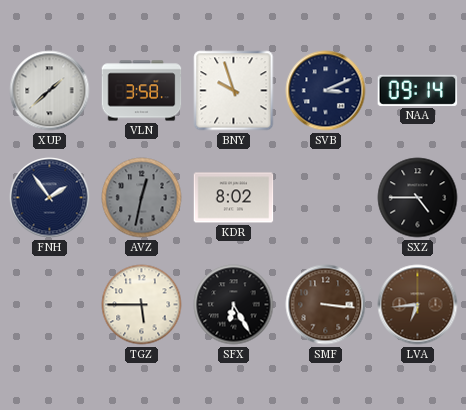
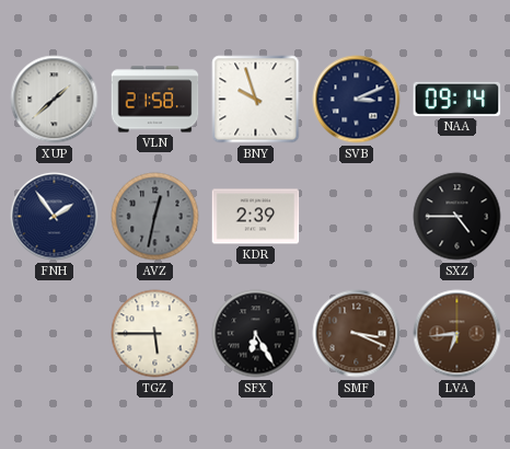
VLN: 3:58 -> 21:58
KDR: 8:02 -> 2:39
SMF: 3:16 -> 3:19
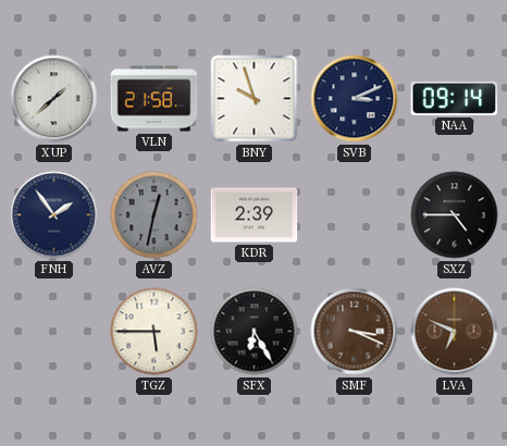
LVA: 6:44 -> 6:49
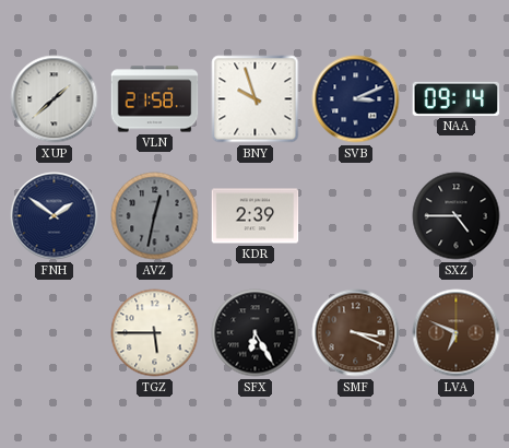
FNH: 1:54 -> 1:51
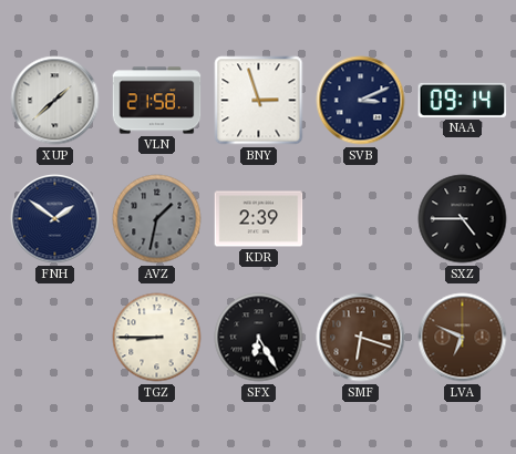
BNY: 9:57 -> 2:57
AVZ: 12:32 -> 1:32
TGZ: 5:45 -> 8:45
SMF: 3:19 -> 6:18
